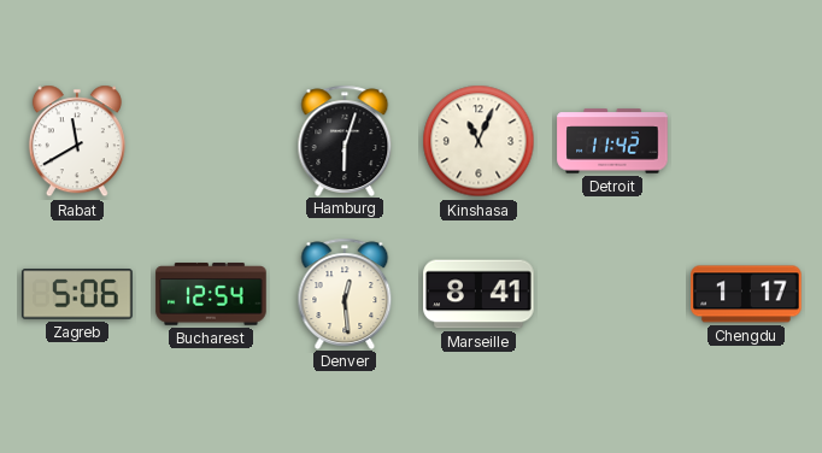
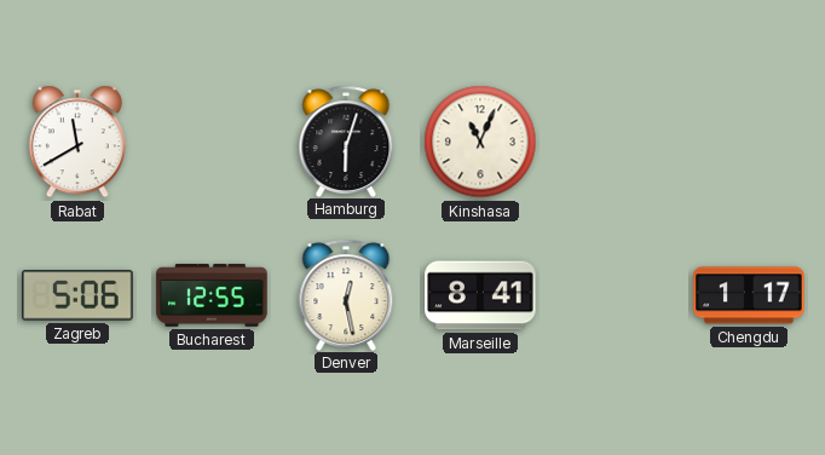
Detroit: 11:42 -> none
Bucharest: 12:54 -> 12:55
Denver: 12:29 -> 12:28
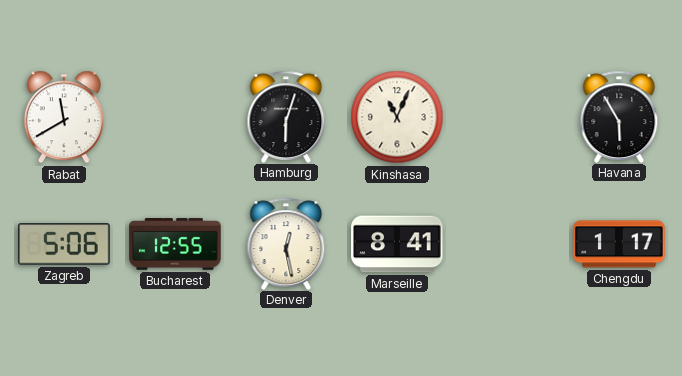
Havana: none -> 5:55
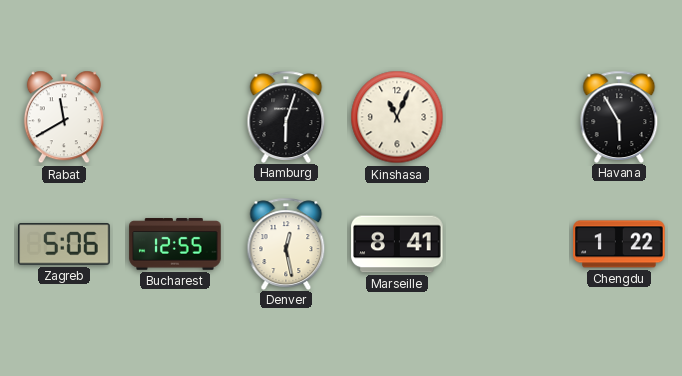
Chengdu: 1:17 -> 1:22
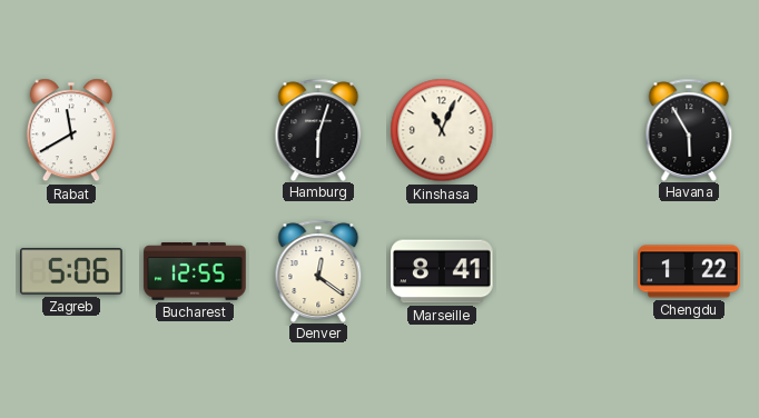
Denver: 12:28 -> 12:21
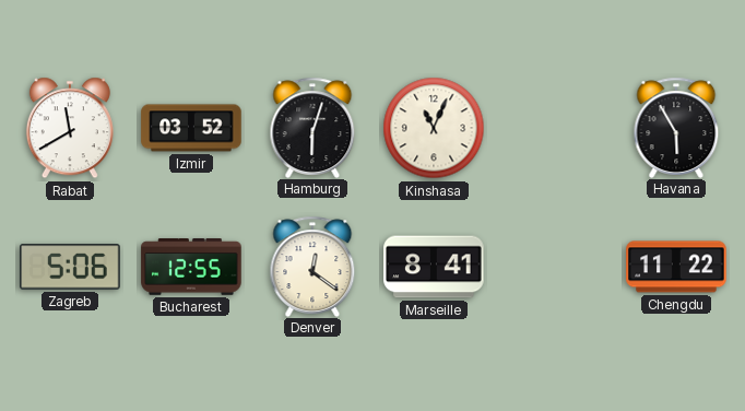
Izmir: none -> 03:52
Chengdu: 1:22 -> 11:22
